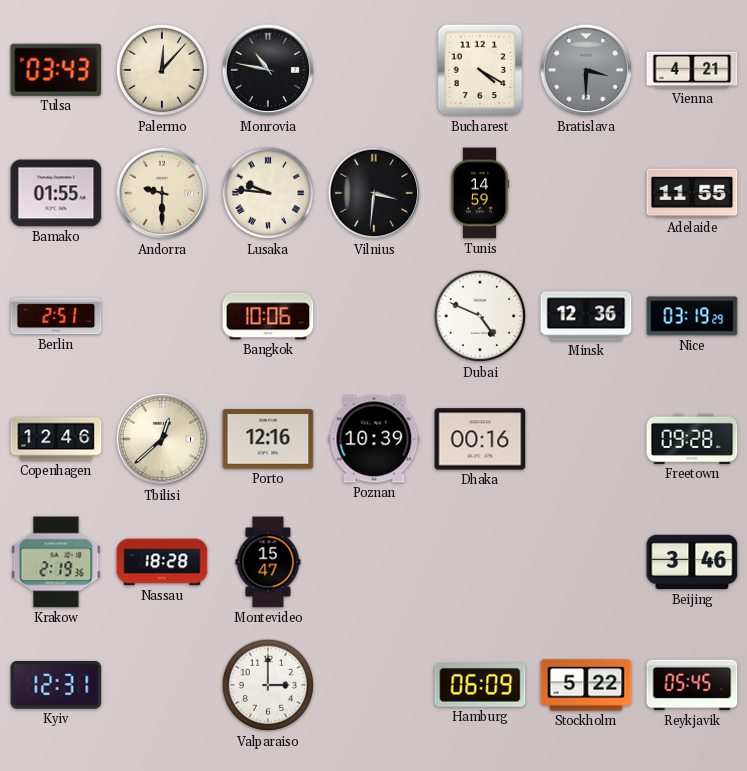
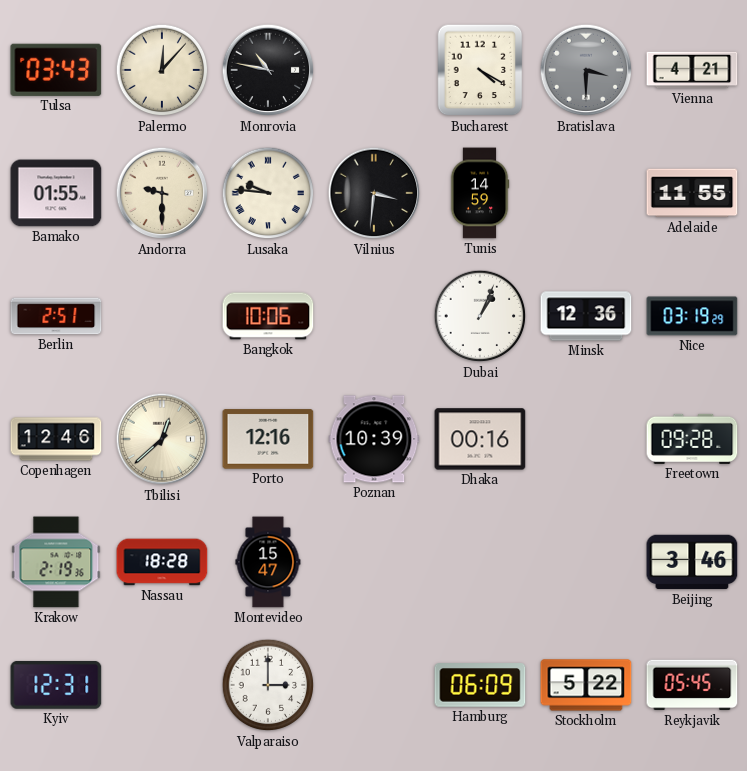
Dubai: 4:49 -> 1:04
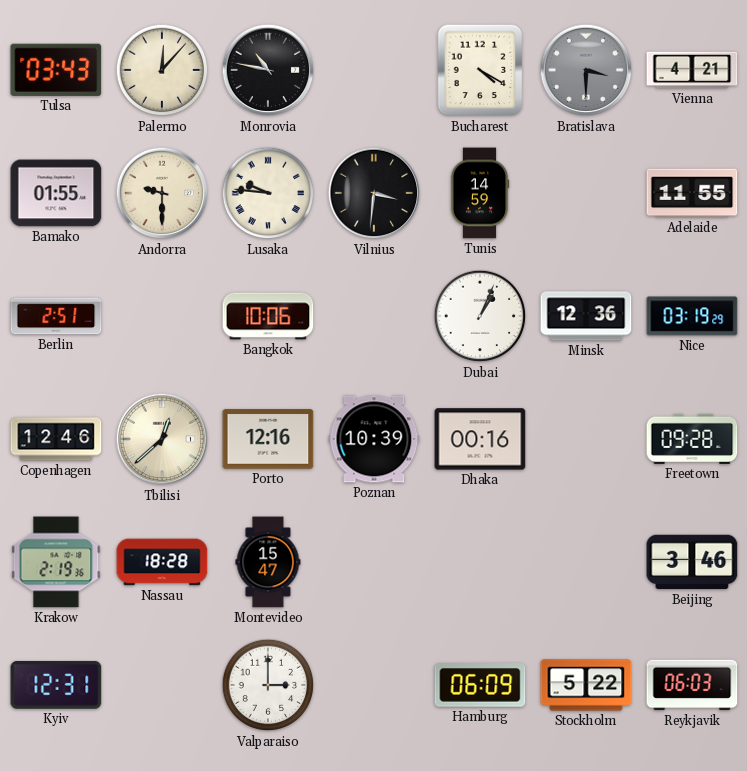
Reykjavik: 05:45 -> 06:03
